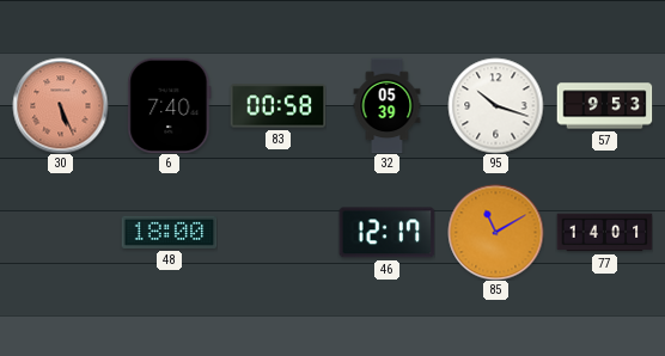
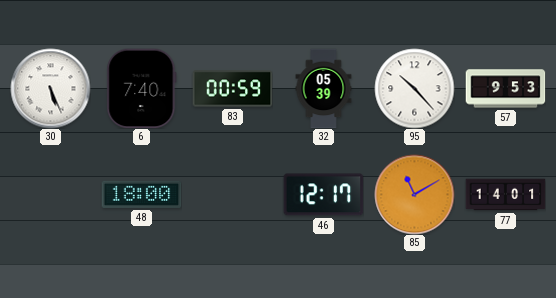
30 dial: salmon -> white
83: 00:58 -> 00:59
95: 10:18 -> 10:23
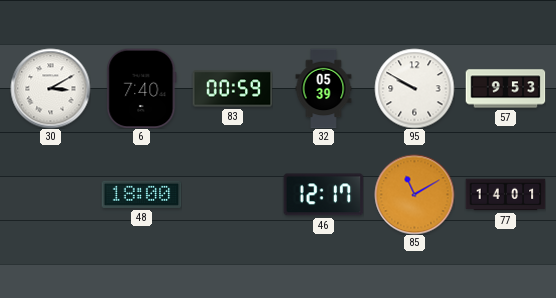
30: 5:26 -> 3:10
95: 10:23 -> 9:50
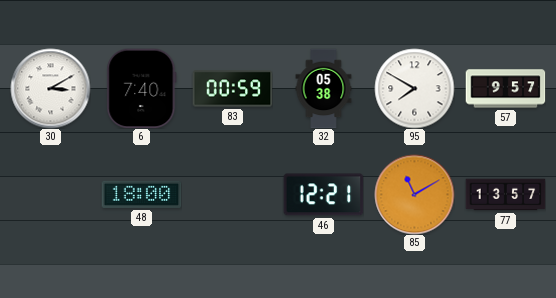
32: 05:39 -> 05:38
95: 9:50 -> 7:50
57: 9:53 -> 9:57
46: 12:17 -> 12:21
77: 14:01 -> 13:57
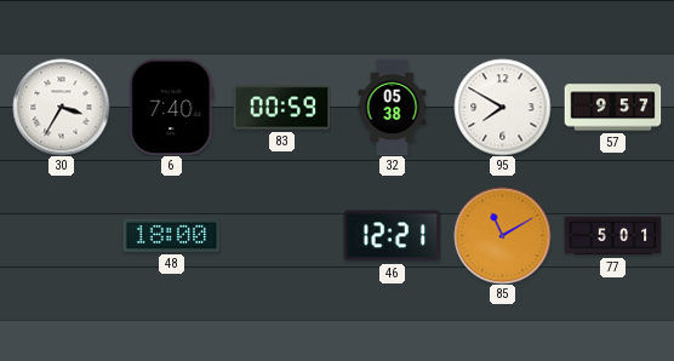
30: 3:10 -> 3:35
77: 13:57 -> 5:01
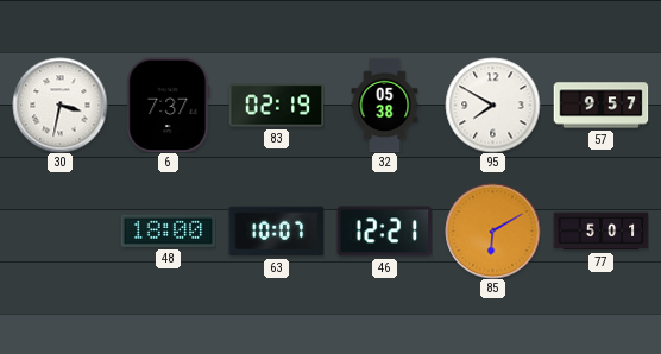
30: 3:35 -> 3:32
6: 7:40 -> 7:37
83: 00:59 -> 02:19
63: none -> 10:07
85: 11:10 -> 6:10
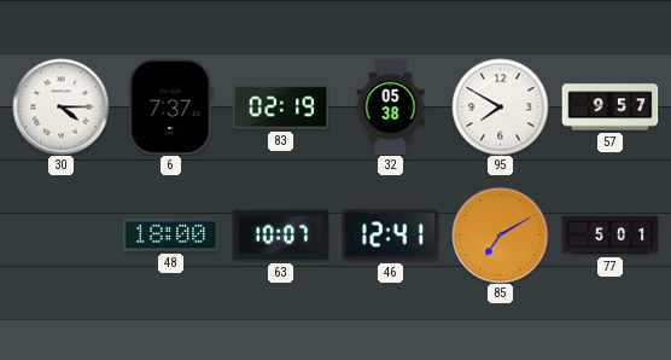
30: 3:32 -> 4:15
46: 12:21 -> 12:41
85: 6:10 -> 7:10
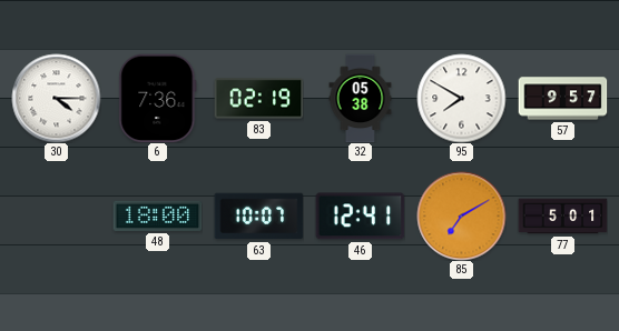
6: 7:37 -> 7:36
